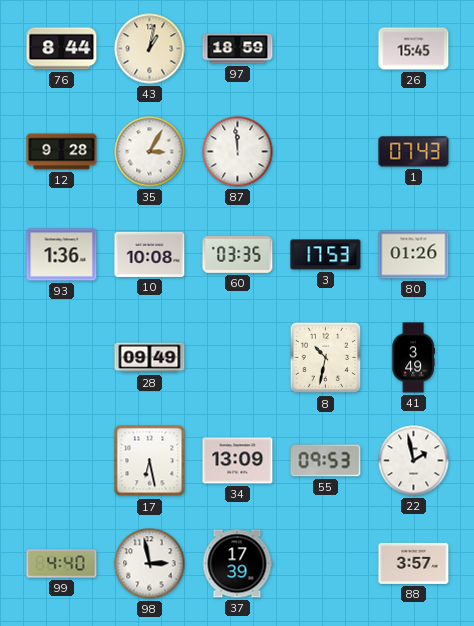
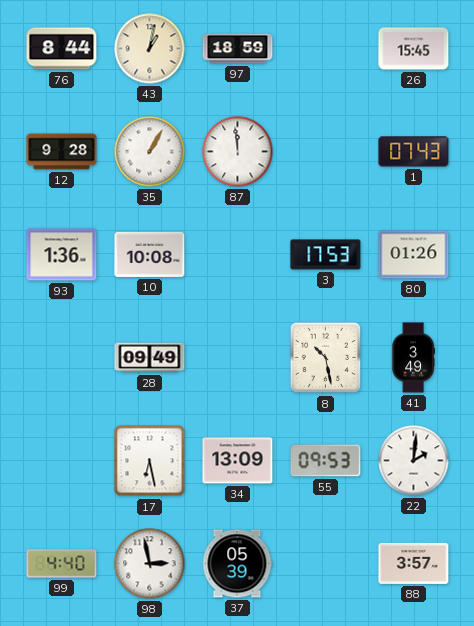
35: 3:05 -> 1:05
60: 03:35 -> none
8: 10:32 -> 10:28
22: 1:58 -> 2:01
37: 17:39 -> 05:39
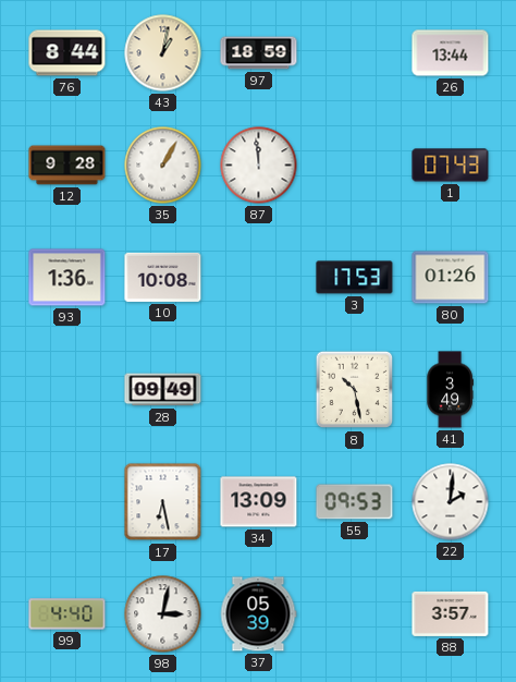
26: 15:45 -> 13:44
98: 2:58 -> 3:02
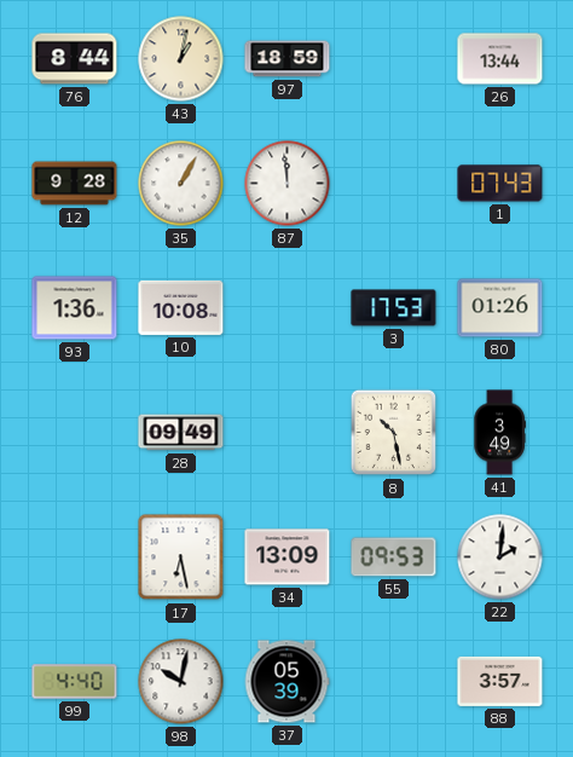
98: 3:02 -> 10:02
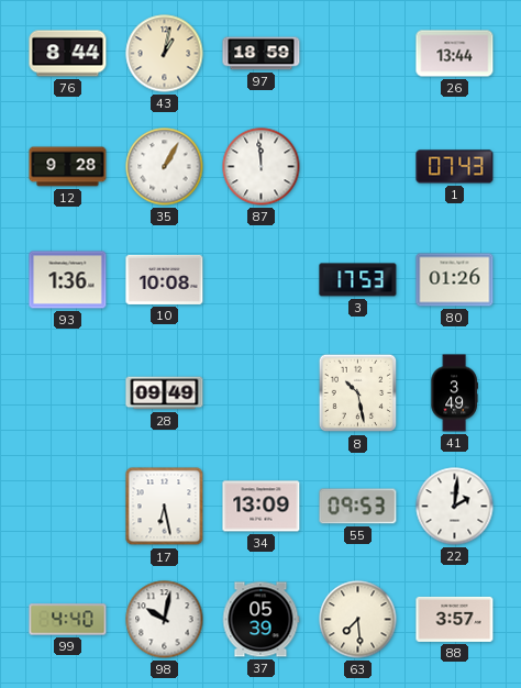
63: none -> 7:29
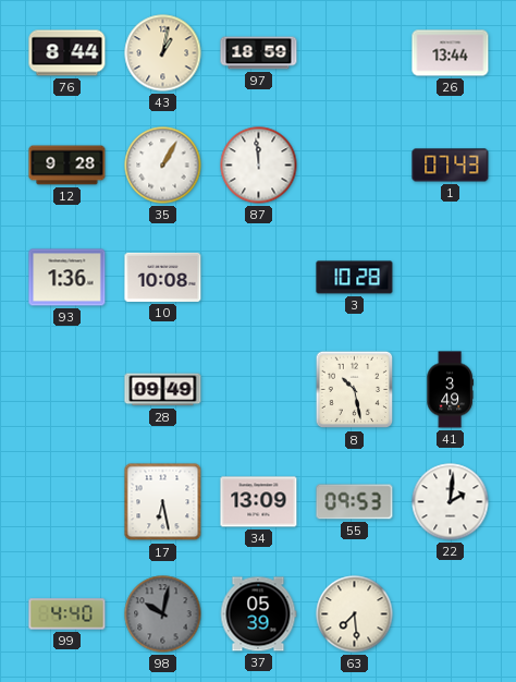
3: 17:53 -> 10:28
80: 01:26 -> none
98 dial: white -> grey
88: 3:57 -> none
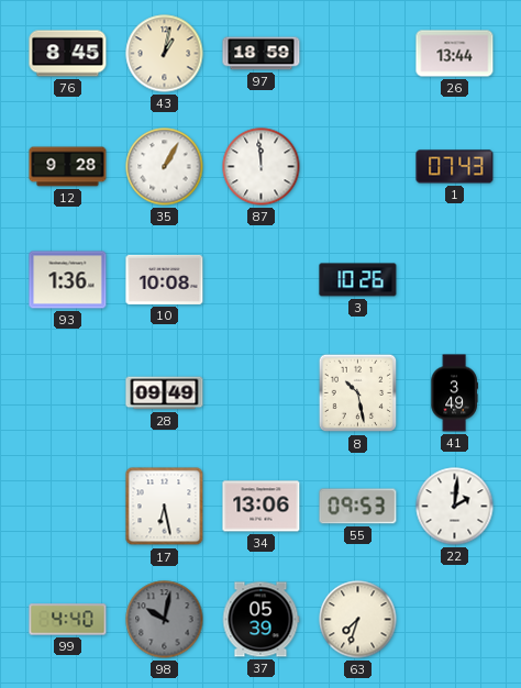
76: 8:44 -> 8:45
3: 10:28 -> 10:26
34: 13:09 -> 13:06
63: 7:29 -> 7:33
